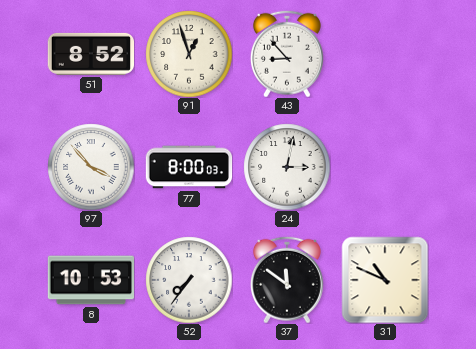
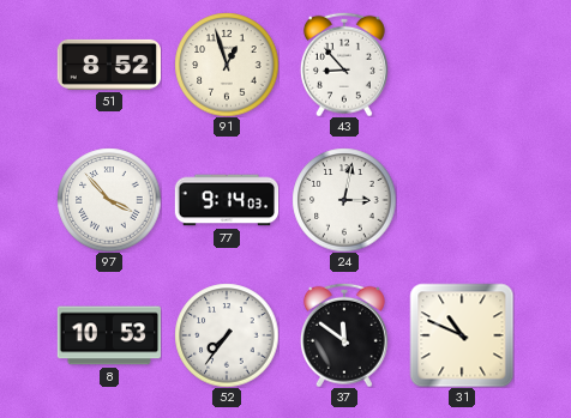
77: 8:00 -> 9:14
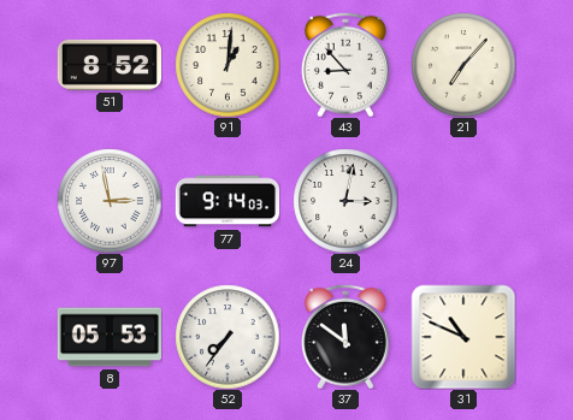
91: 12:57 -> 1:01
21: none -> 7:07
97: 3:53 -> 2:58
8: 10:53 -> 05:53
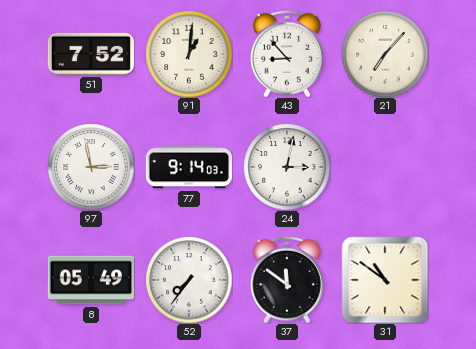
51: 8:52 -> 7:52
8: 05:53 -> 05:49
31: 10:49 -> 10:51
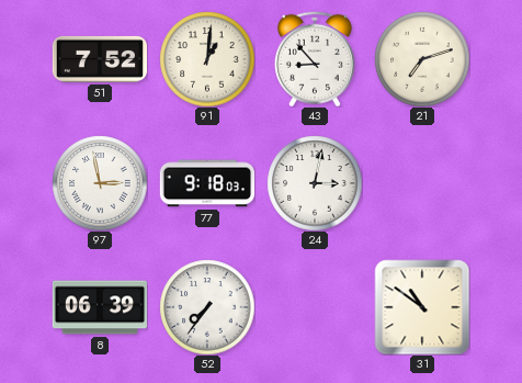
21: 7:07 -> 7:12
77: 9:14 -> 9:18
8: 05:49 -> 06:39
37: 11:51 -> none
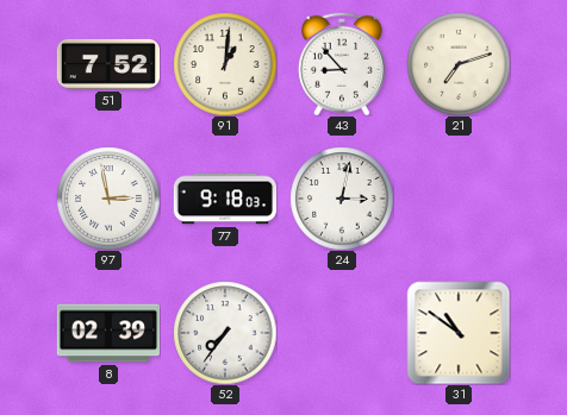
8: 06:39 -> 02:39
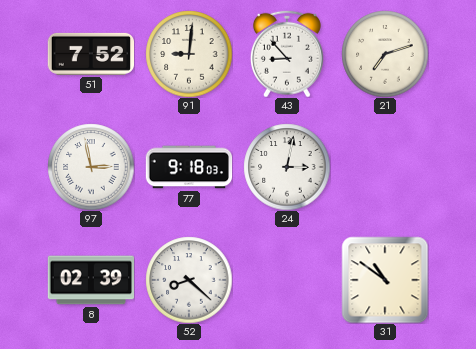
91: 1:01 -> 9:01
52: 7:36 -> 8:22
